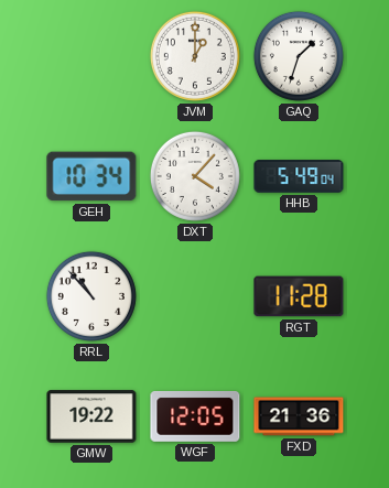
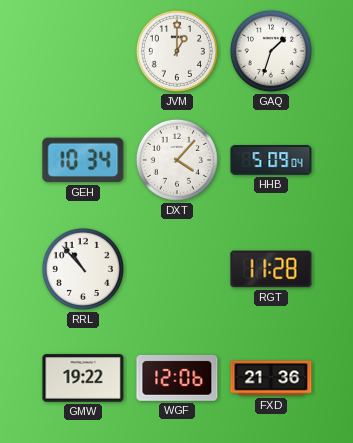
HHB: 5:49 -> 5:09
WGF: 12:05 -> 12:06
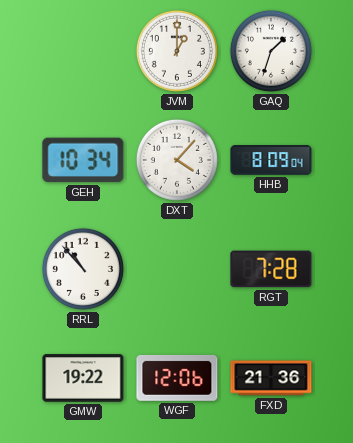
HHB: 5:09 -> 8:09
RGT: 11:28 -> 7:28
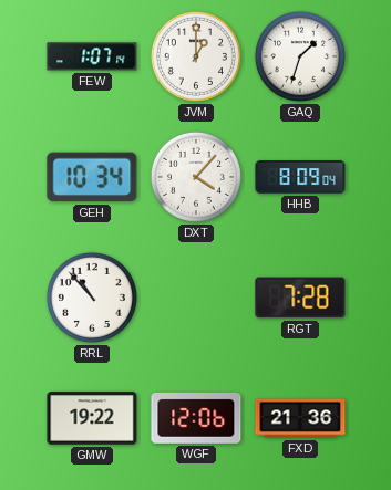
FEW: none -> 1:07
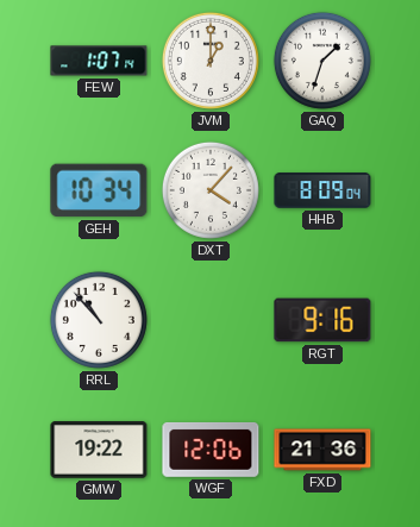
RGT: 7:28 -> 9:16
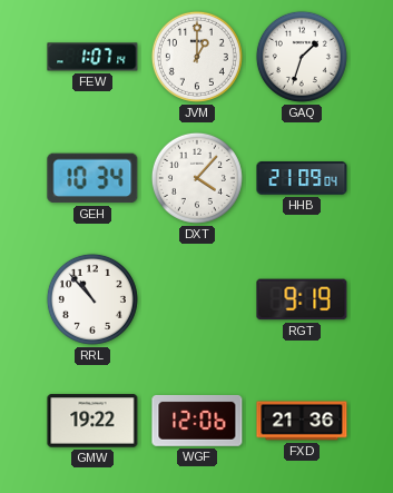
HHB: 8:09 -> 21:09
RGT: 9:16 -> 9:19
